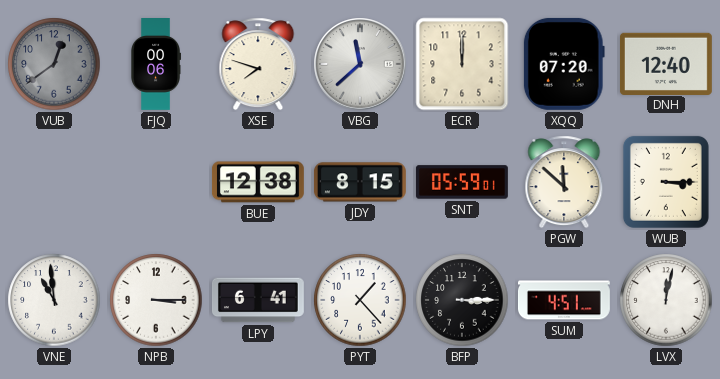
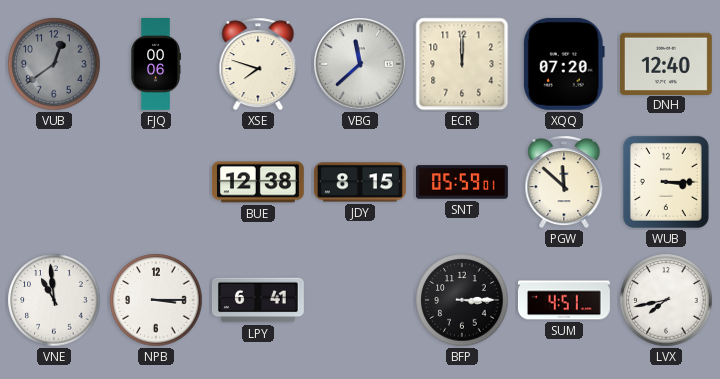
PYT: 1:23 -> none
LVX: 12:02 -> 7:43
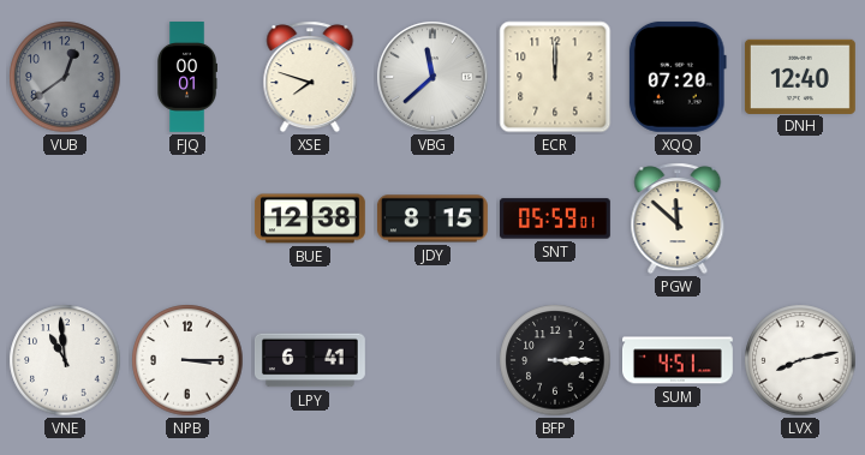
FJQ: 00:06 -> 00:01
WUB: 3:15 -> none
LVX: 7:43 -> 8:13
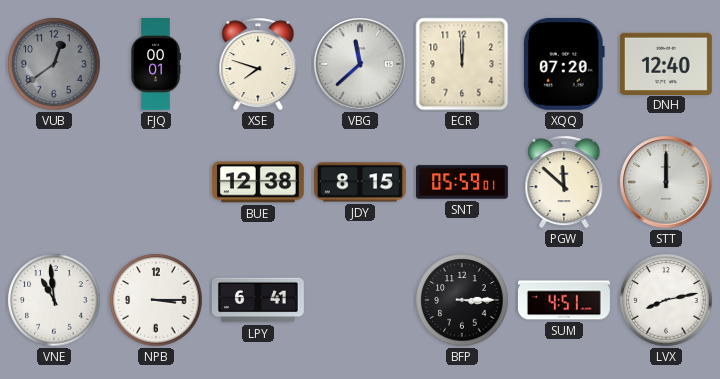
STT: none -> 12:00
